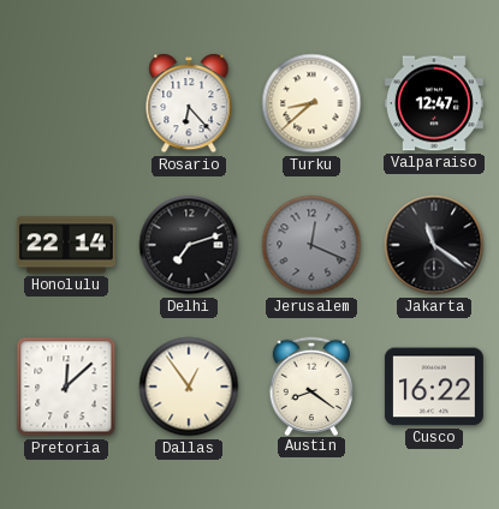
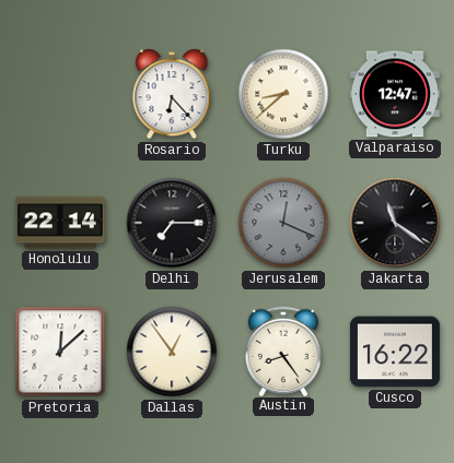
Delhi: 7:12 -> 7:15
Austin: 8:21 -> 8:24
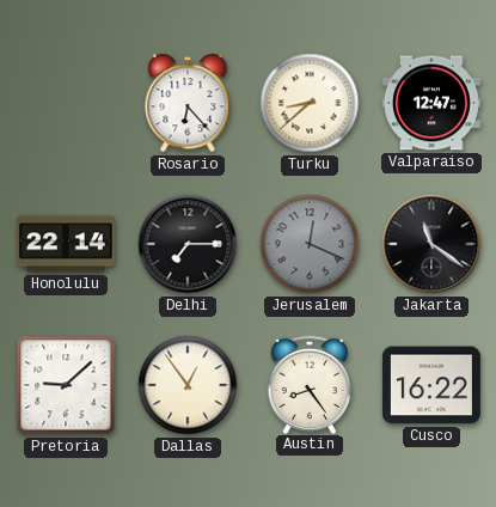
Pretoria: 12:08 -> 9:08
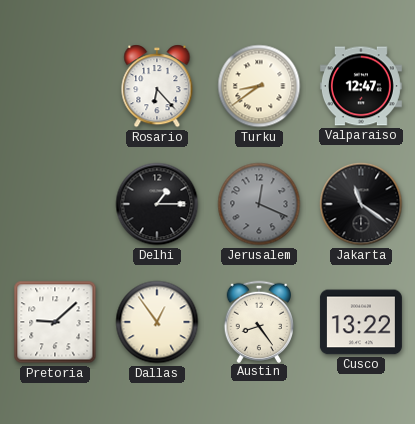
Turku: 8:38 -> 8:39
Honolulu: 22:14 -> none
Delhi: 7:15 -> 1:15
Cusco: 16:22 -> 13:22
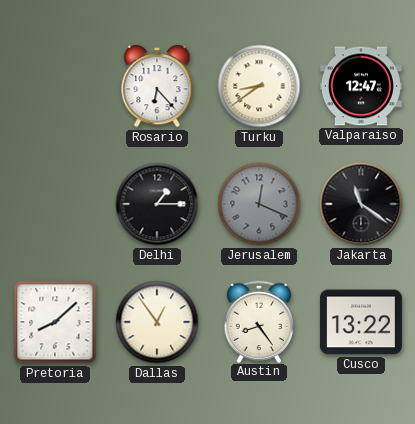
Pretoria: 9:08 -> 8:08
